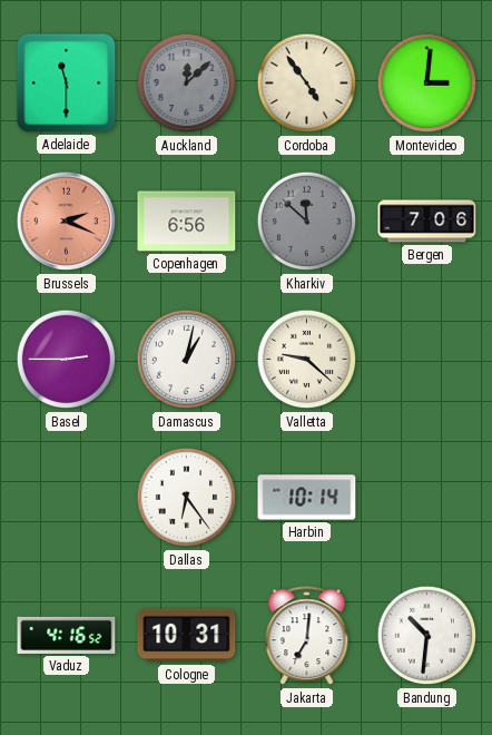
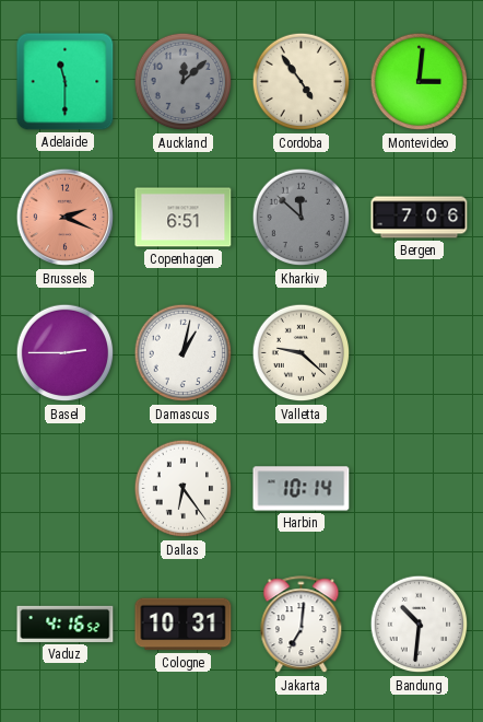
Copenhagen: 6:56 -> 6:51
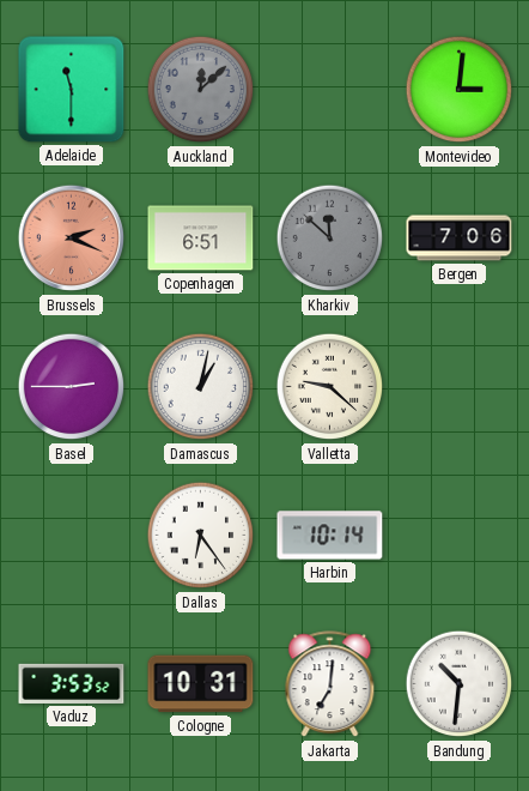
Cordoba: 4:54 -> none
Vaduz: 4:16 -> 3:53
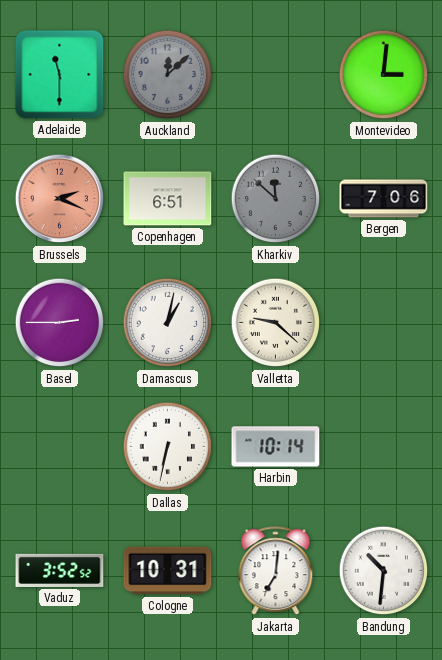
Dallas: 6:24 -> 6:32
Vaduz: 3:53 -> 3:52
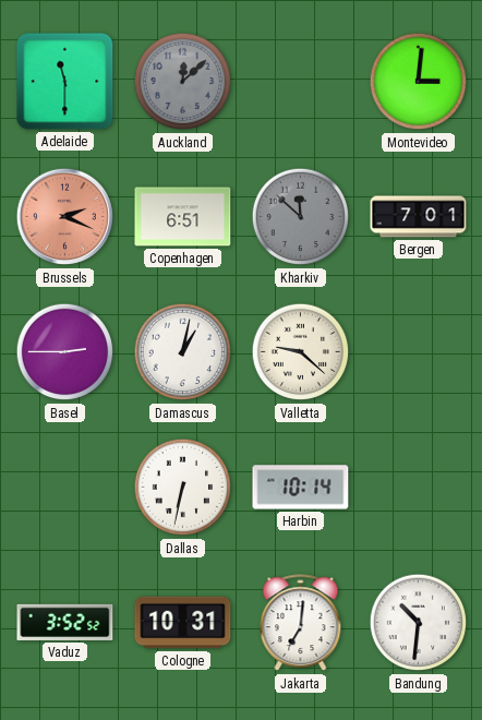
Bergen: 7:06 -> 7:01
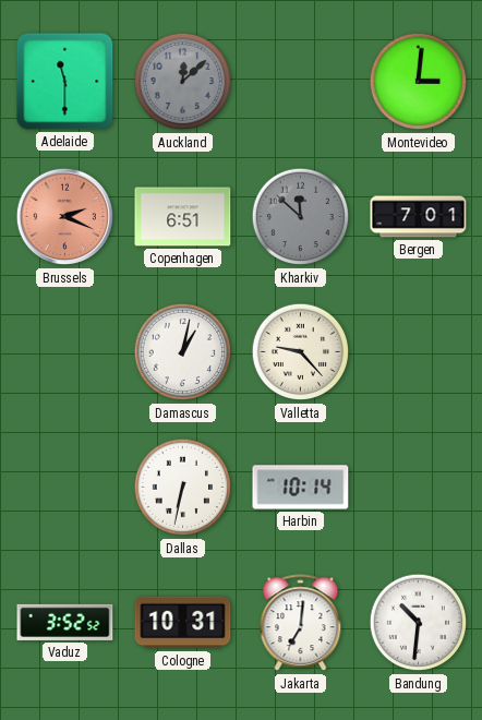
Basel: 2:45 -> none
Valletta: 9:22 -> 9:23
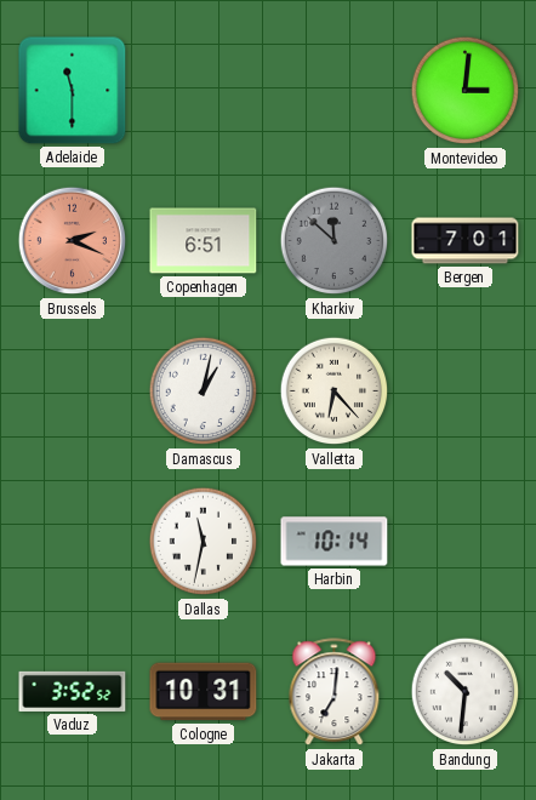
Auckland: 12:08 -> none
Valletta: 9:23 -> 6:23
Dallas: 6:32 -> 11:32
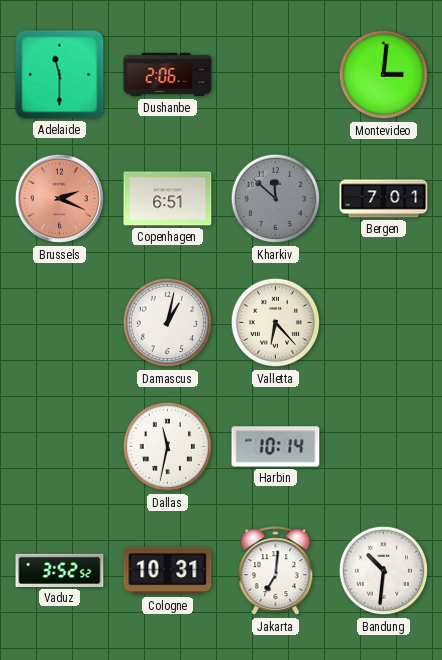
Dushanbe: none -> 2:06
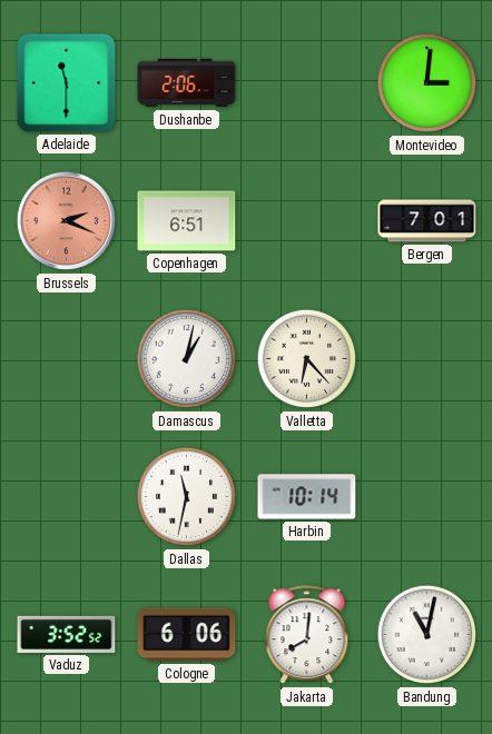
Kharkiv: 11:52 -> none
Cologne: 10:31 -> 6:06
Jakarta: 7:01 -> 8:01
Bandung: 10:31 -> 11:02
